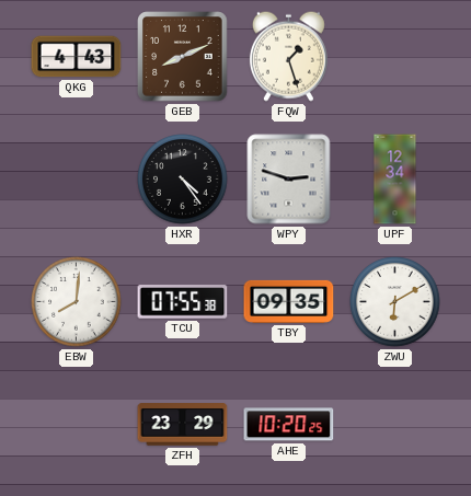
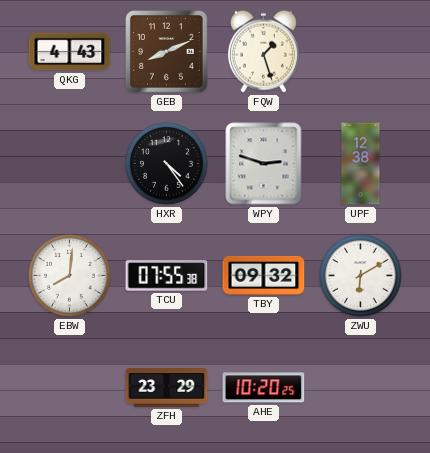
UPF: 12:34 -> 12:38
TBY: 09:35 -> 09:32
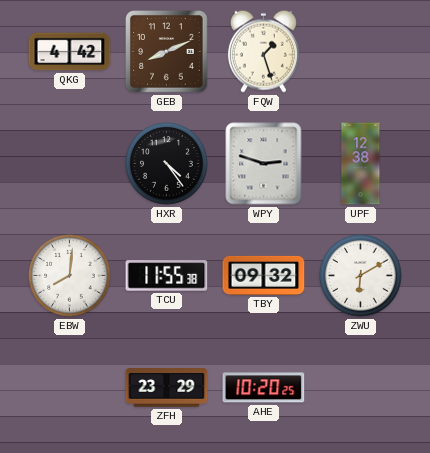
QKG: 4:43 -> 4:42
TCU: 07:55 -> 11:55
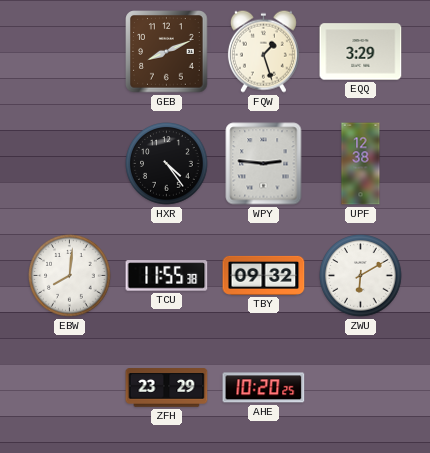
QKG: 4:42 -> none
EQQ: none -> 3:29
WPY: 2:48 -> 2:46
